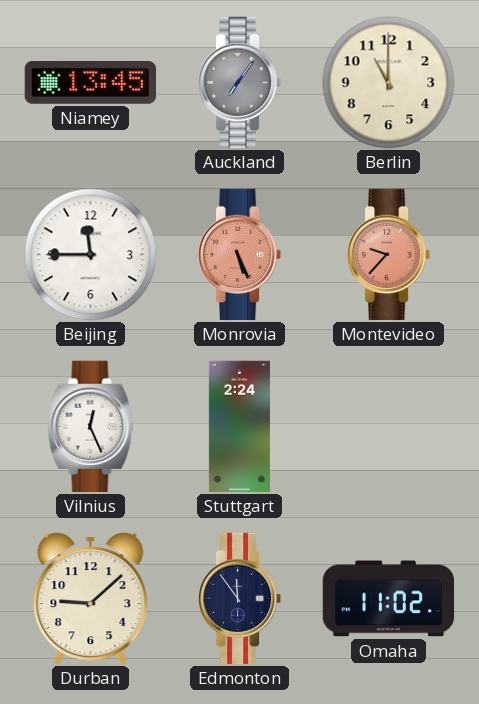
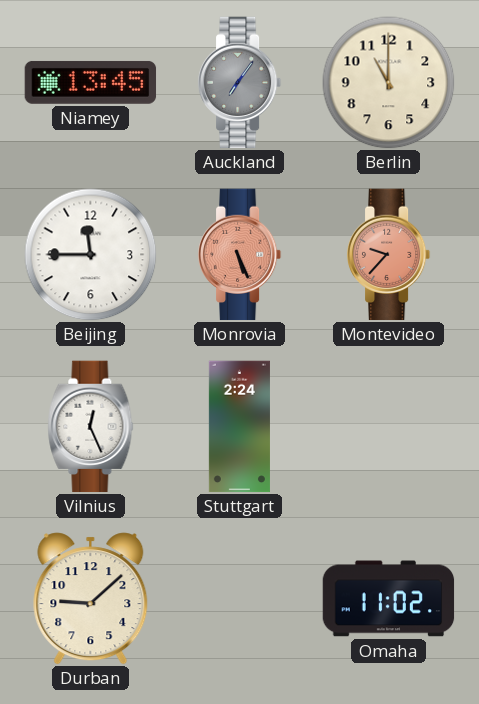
Edmonton: 11:54 -> none
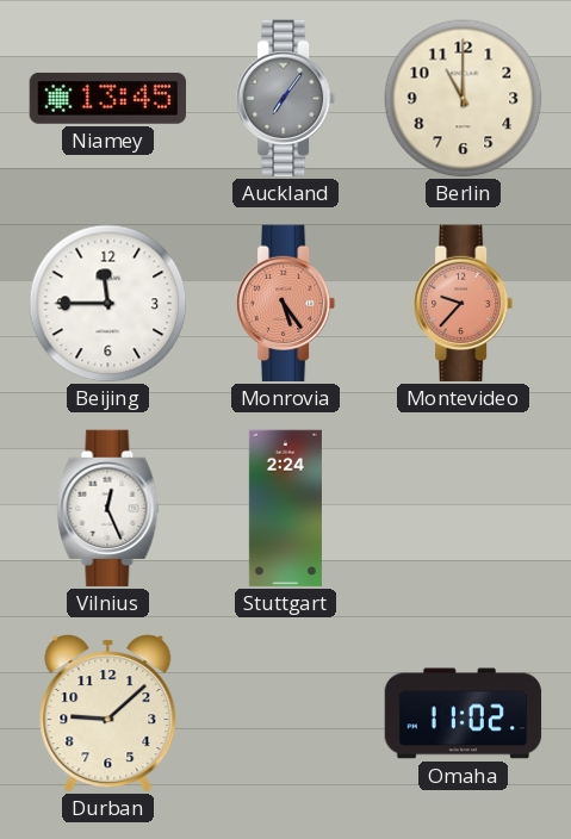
Monrovia: 5:26 -> 5:24
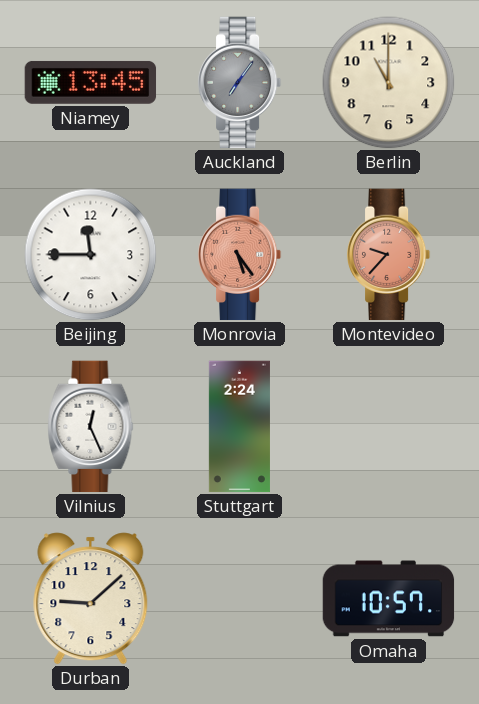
Omaha: 11:02 -> 10:57
